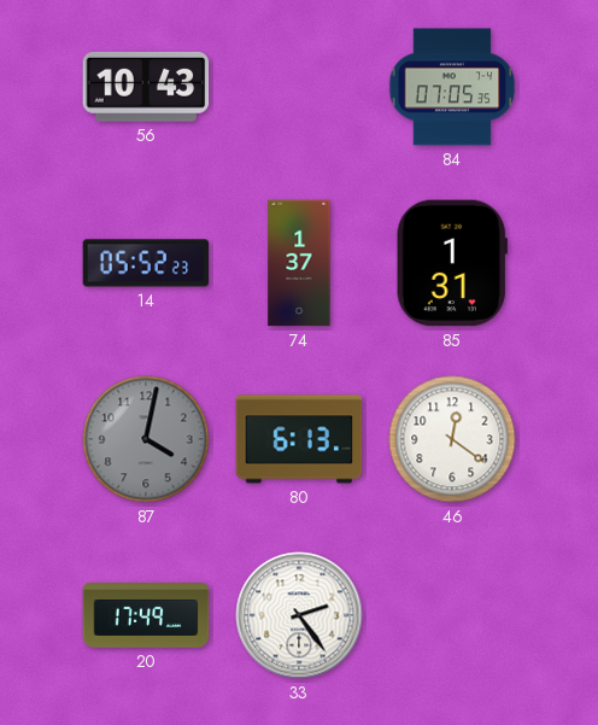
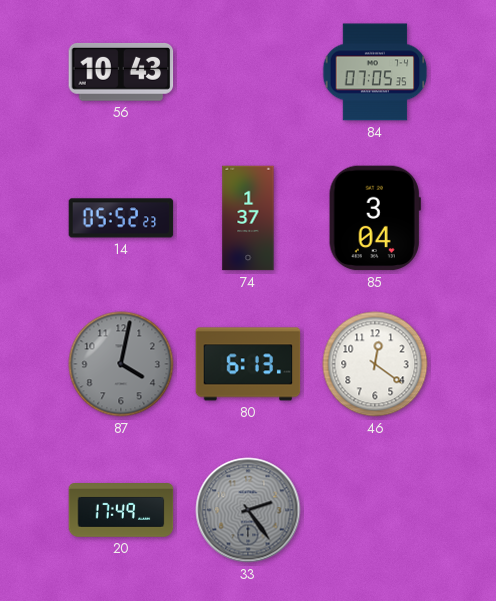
85: 1:31 -> 3:04
33 dial: white -> grey
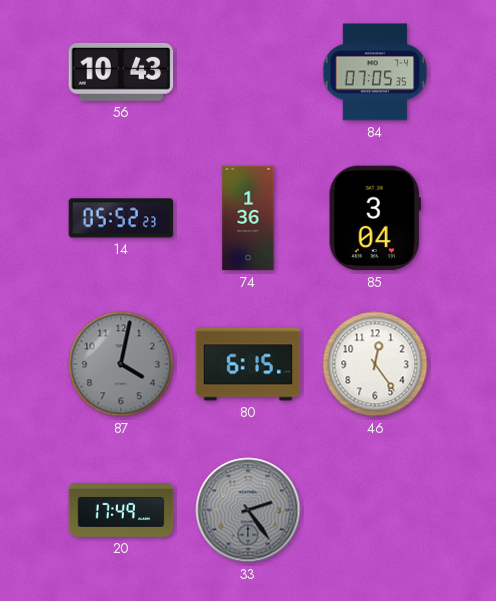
74: 1:37 -> 1:36
80: 6:13 -> 6:15
46: 12:21 -> 12:24
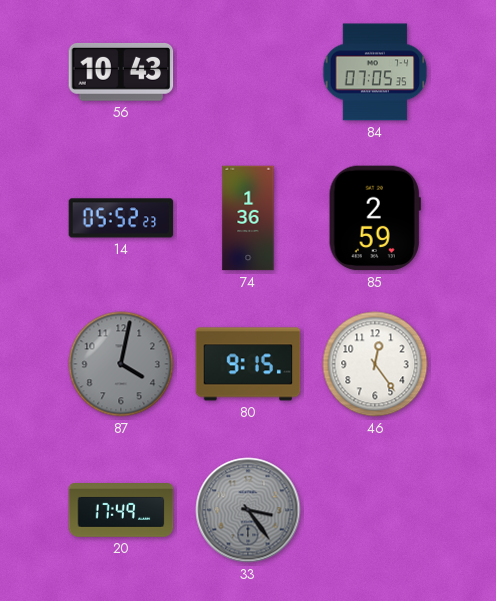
85: 3:04 -> 2:59
80: 6:15 -> 9:15
33: 2:24 -> 3:24
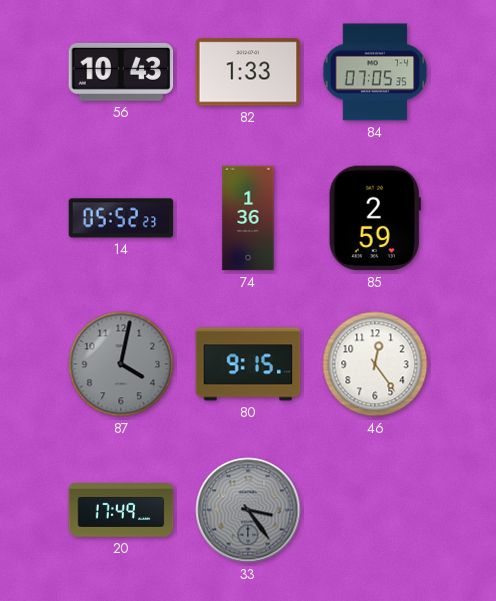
82: none -> 1:33
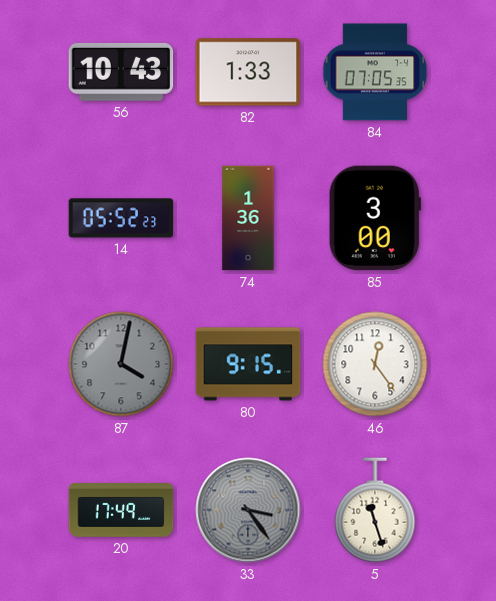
85: 2:59 -> 3:00
5: none -> 11:27
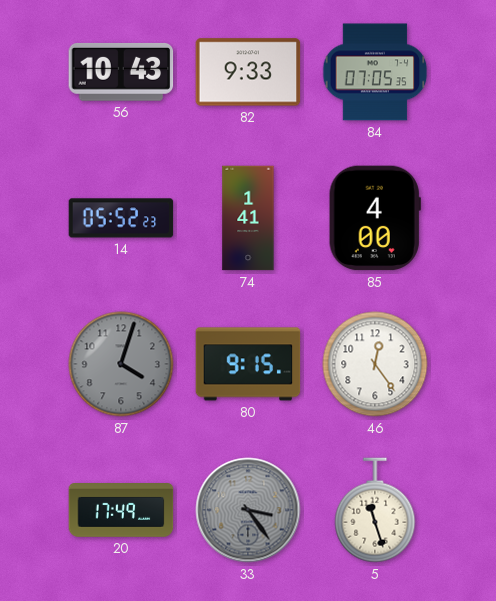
82: 1:33 -> 9:33
74: 1:36 -> 1:41
85: 3:00 -> 4:00
87: 4:02 -> 4:03
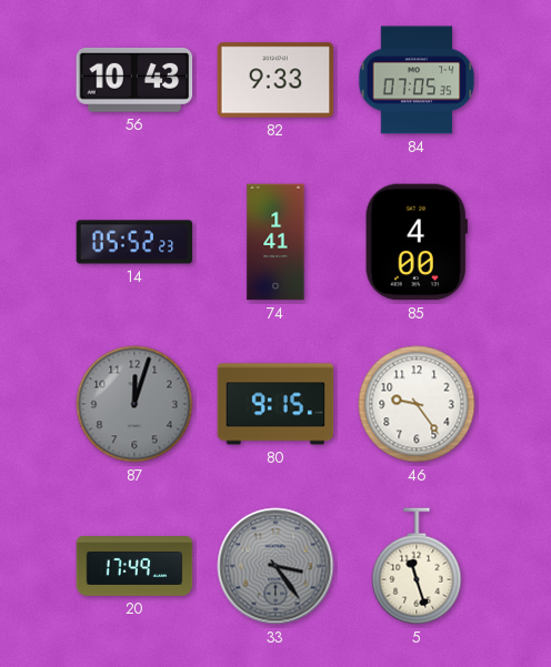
87: 4:03 -> 12:03
46: 12:24 -> 9:24
